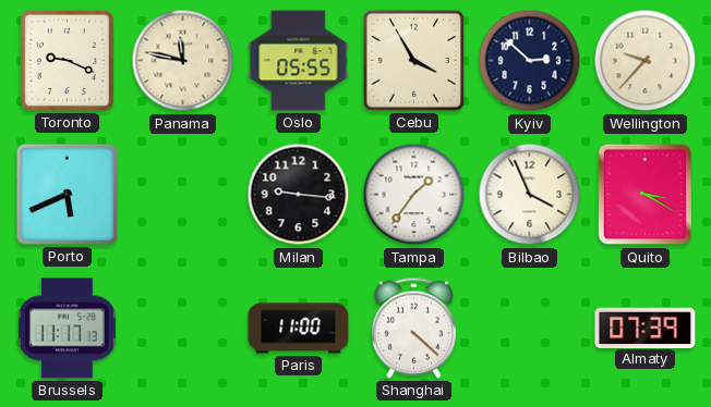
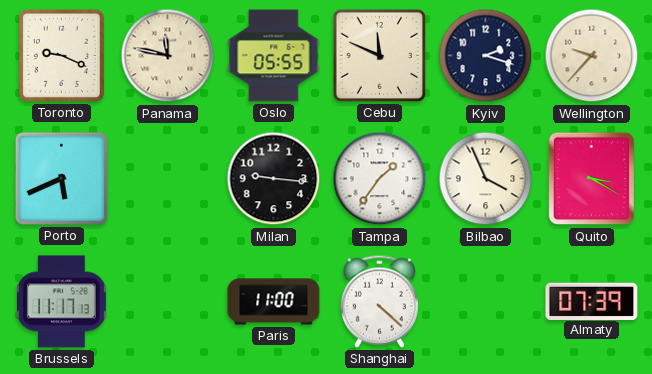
Cebu: 3:55 -> 11:49
Kyiv: 2:52 -> 2:18
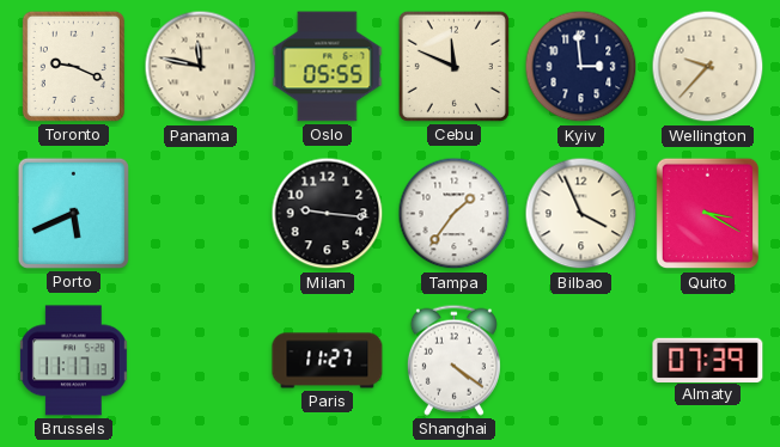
Kyiv: 2:18 -> 2:59
Paris: 11:00 -> 11:27
Shanghai: 4:22 -> 4:21
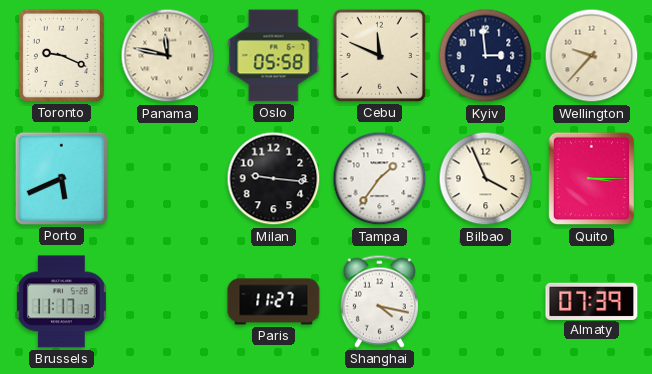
Oslo: 05:55 -> 05:58
Quito: 3:20 -> 3:15
Shanghai: 4:21 -> 4:17
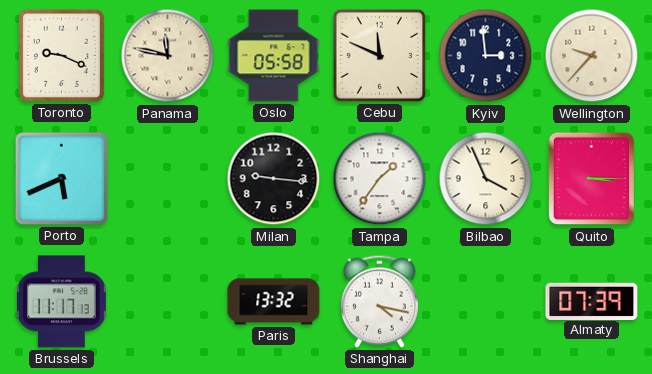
Paris: 11:27 -> 13:32
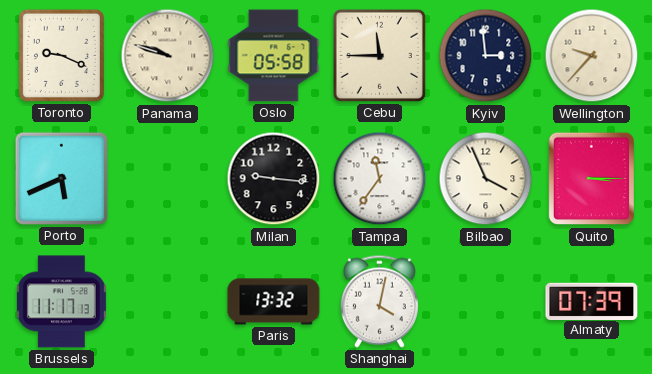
Panama: 11:47 -> 9:48
Cebu: 11:49 -> 11:45
Tampa: 1:36 -> 11:36
Shanghai: 4:17 -> 4:02
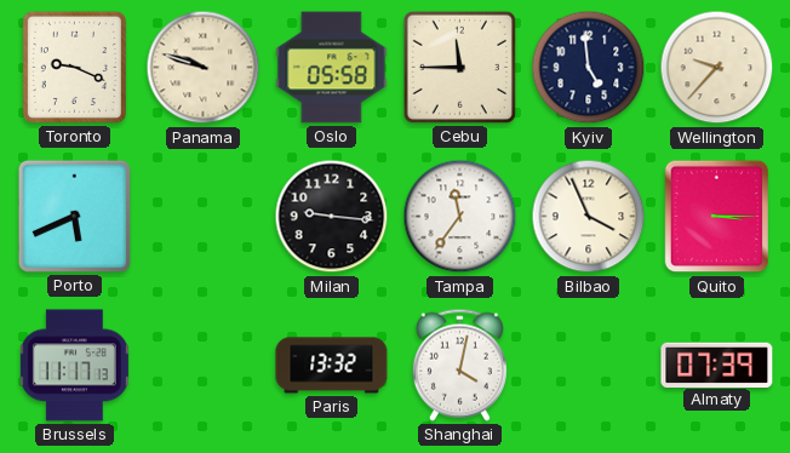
Kyiv: 2:59 -> 4:59
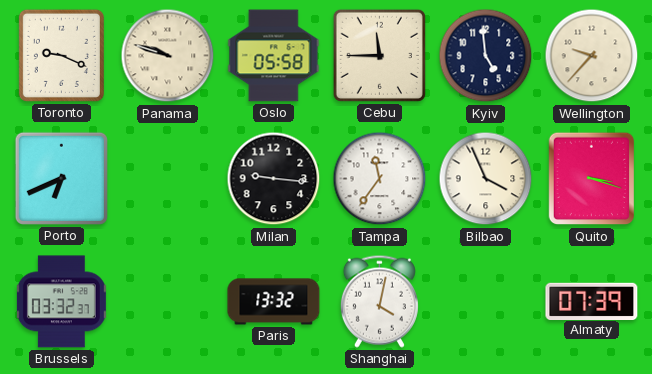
Porto: 5:41 -> 6:41
Quito: 3:15 -> 3:18
Brussels: 11:17 -> 03:32
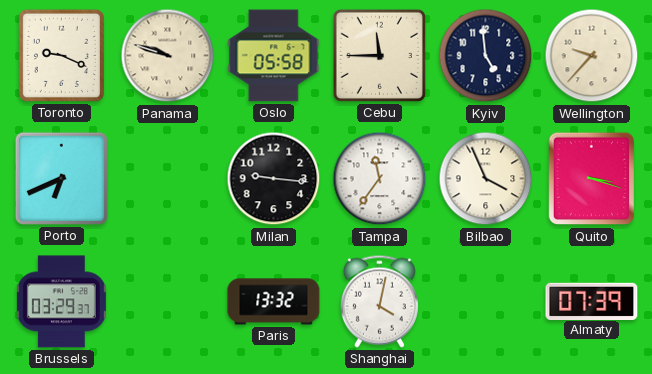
Brussels: 03:32 -> 03:29
